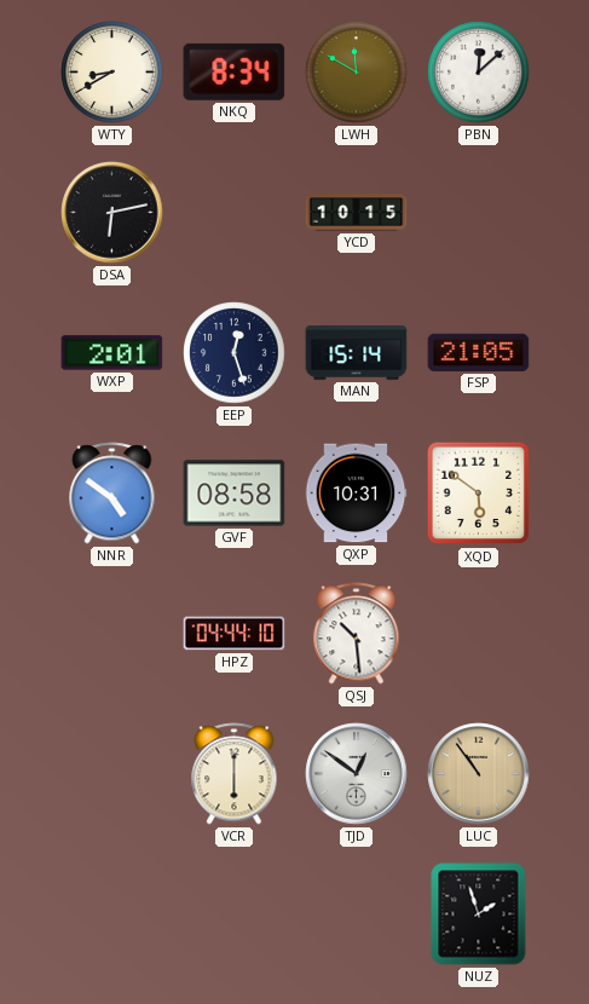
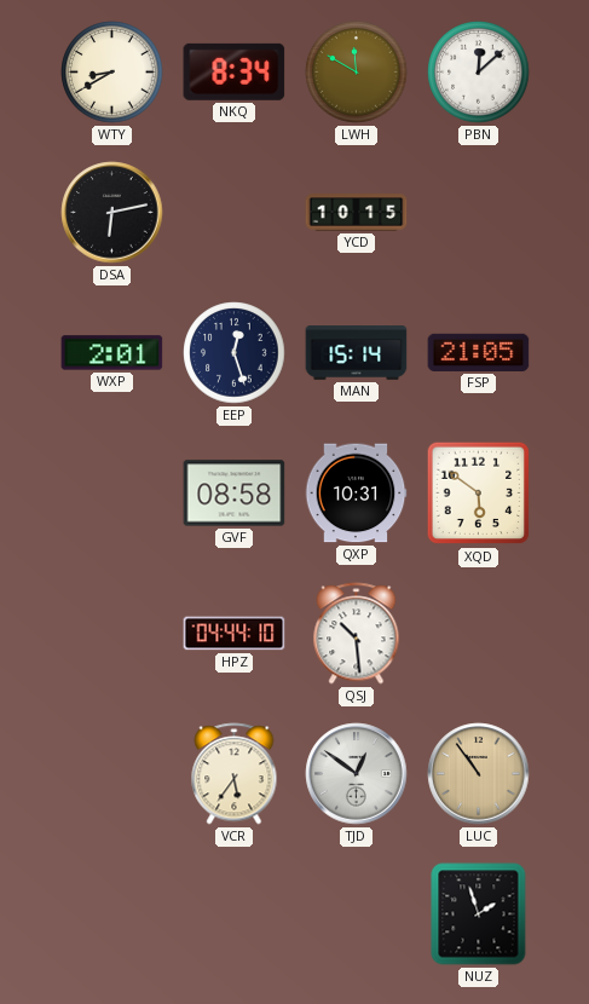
NNR: 4:51 -> none
VCR: 6:00 -> 5:36
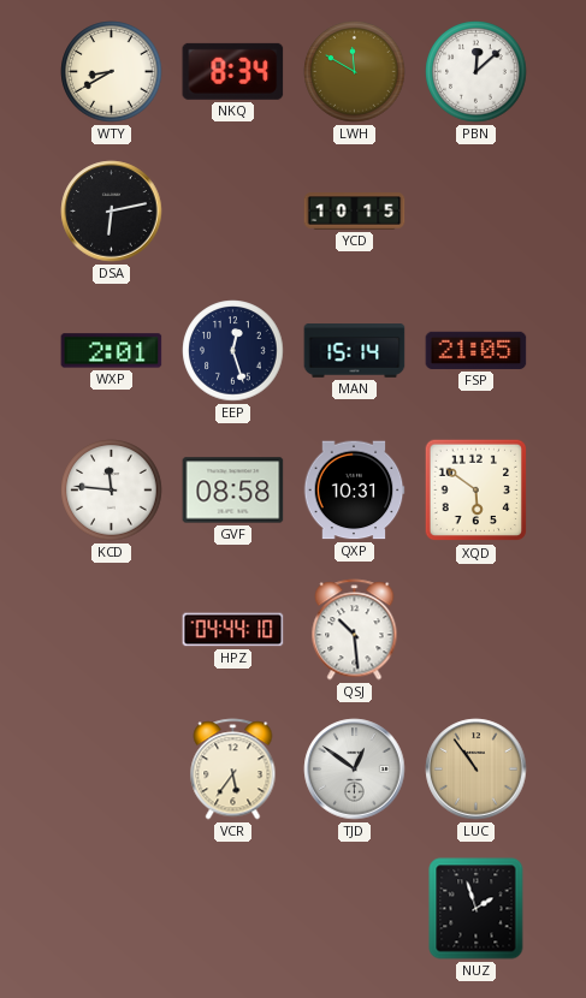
KCD: none -> 11:46
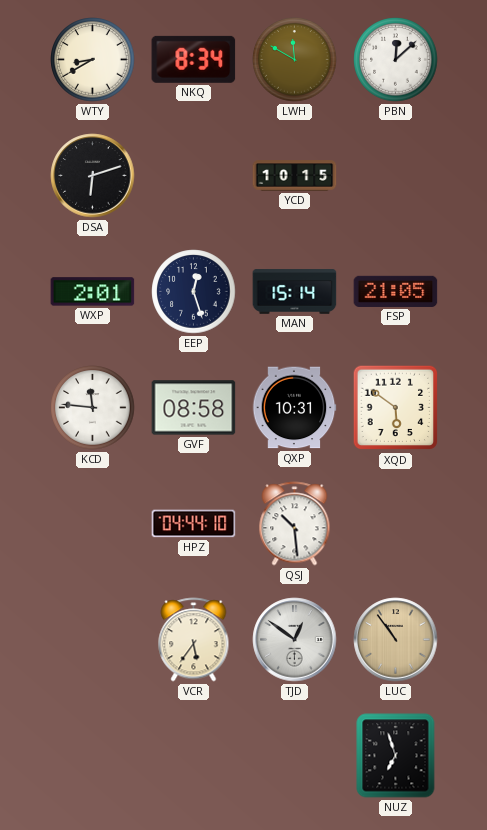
DSA: 6:13 -> 6:12
NUZ: 1:57 -> 6:57
